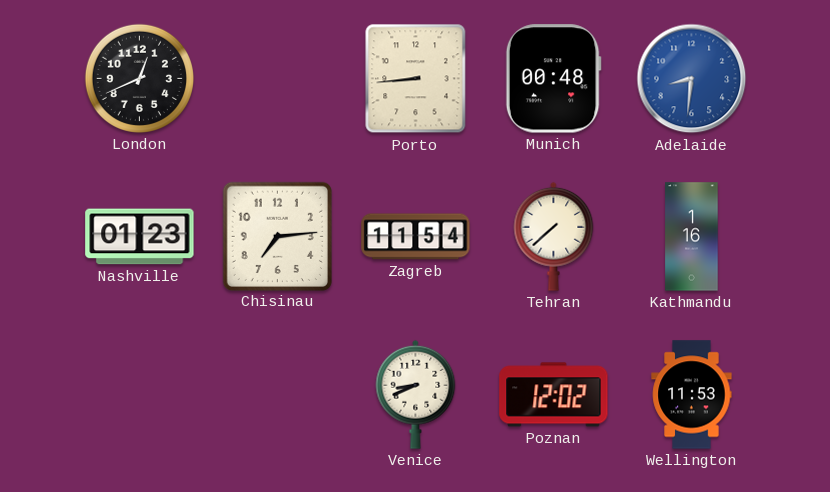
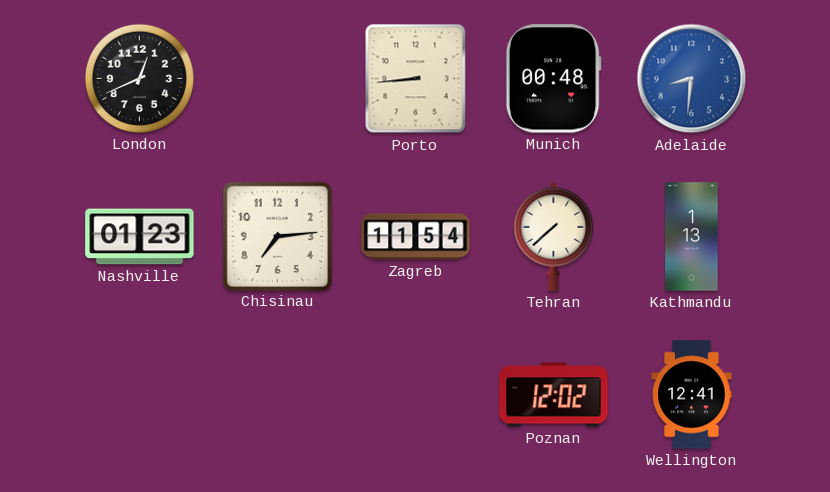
Kathmandu: 1:16 -> 1:13
Venice: 8:41 -> none
Wellington: 11:53 -> 12:41
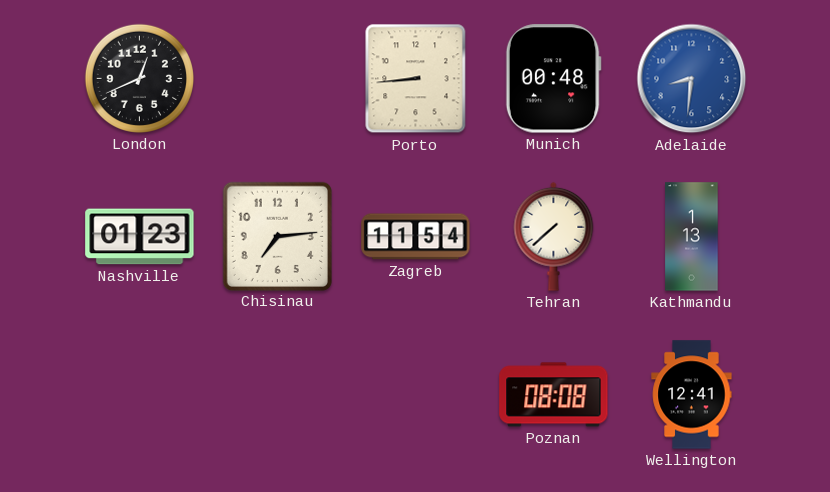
Poznan: 12:02 -> 08:08
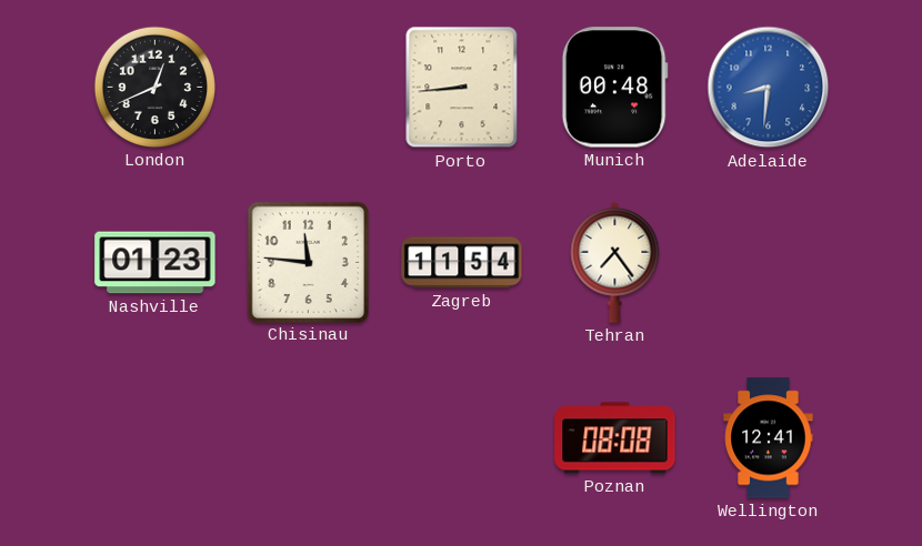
Chisinau: 7:14 -> 11:46
Tehran: 7:38 -> 7:24
Kathmandu: 1:13 -> none
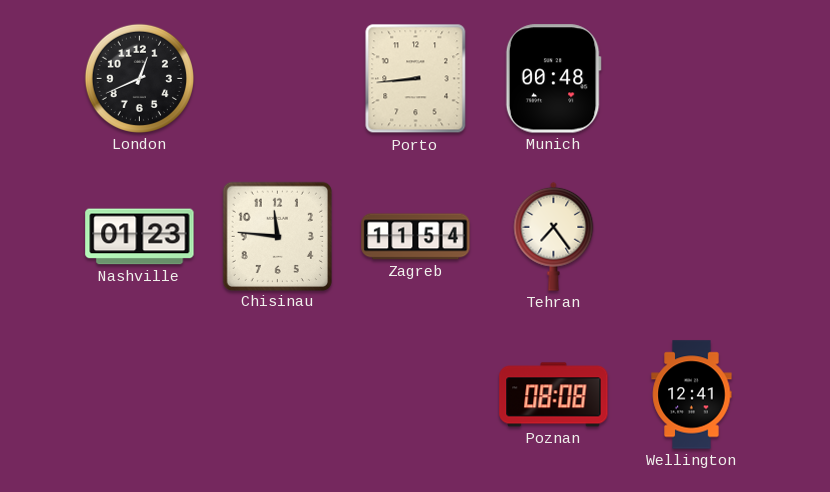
Adelaide: 8:31 -> none
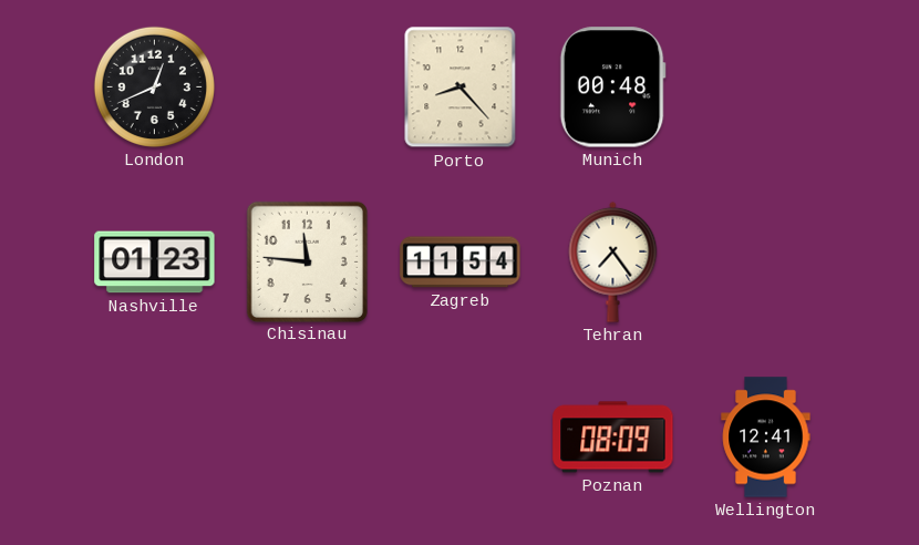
Porto: 8:44 -> 8:23
Poznan: 08:08 -> 08:09
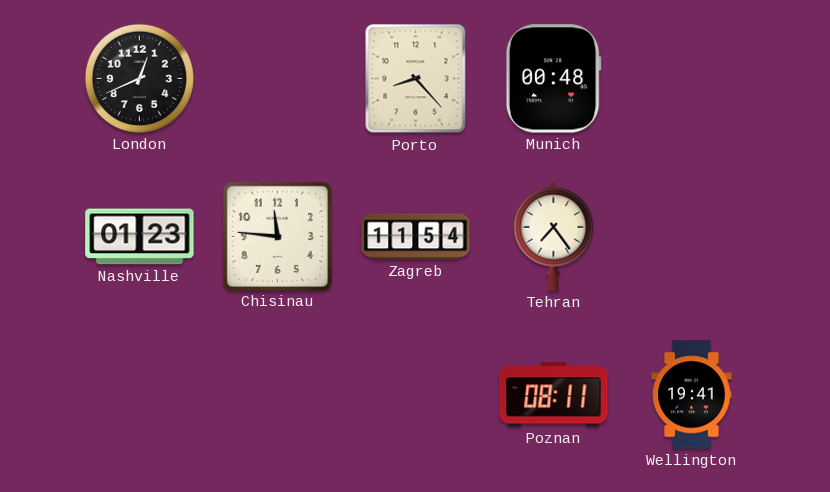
Poznan: 08:09 -> 08:11
Wellington: 12:41 -> 19:41
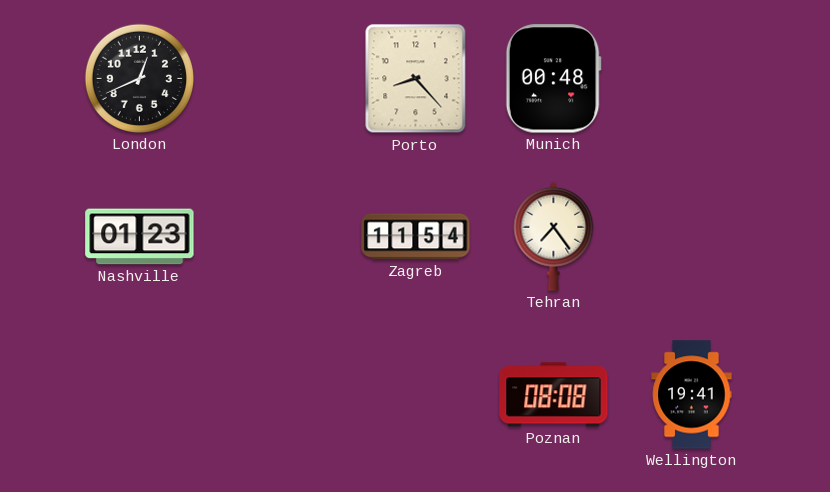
Chisinau: 11:46 -> none
Poznan: 08:11 -> 08:08
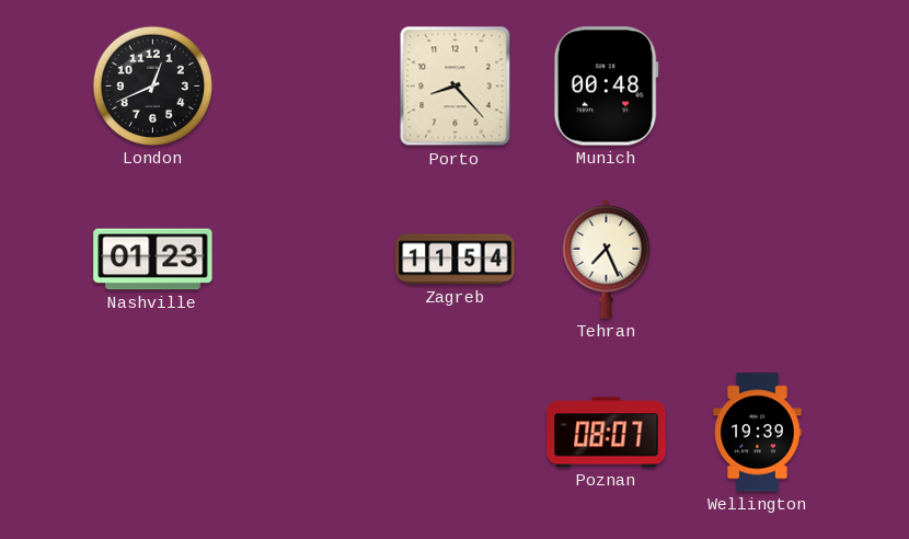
Tehran: 7:24 -> 7:26
Poznan: 08:08 -> 08:07
Wellington: 19:41 -> 19:39
